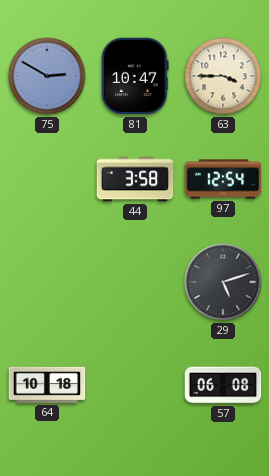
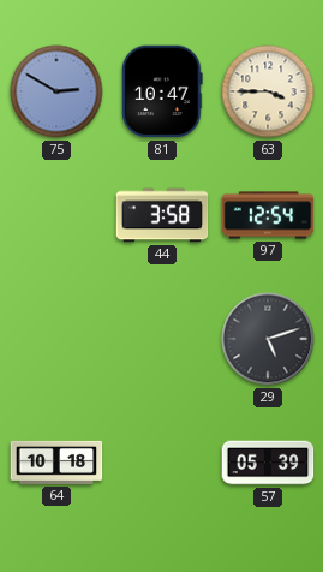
57: 06:08 -> 05:39
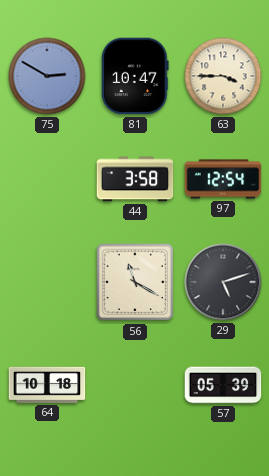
56: none -> 11:20
